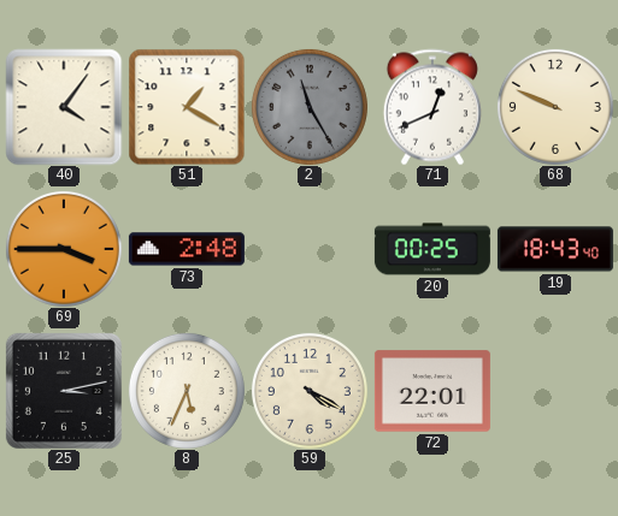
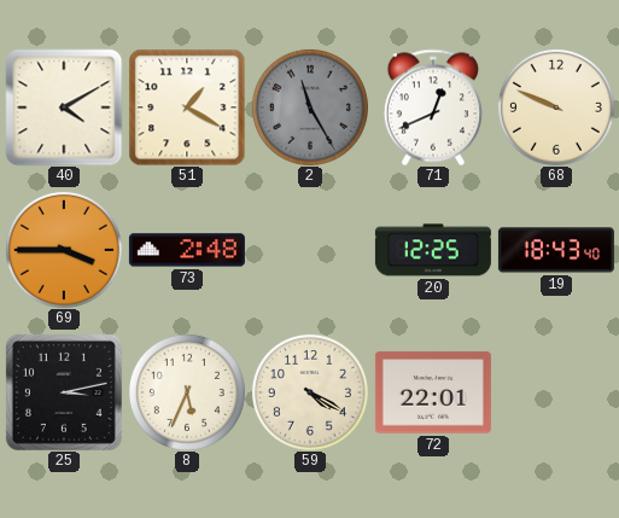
40: 4:06 -> 4:10
20: 00:25 -> 12:25
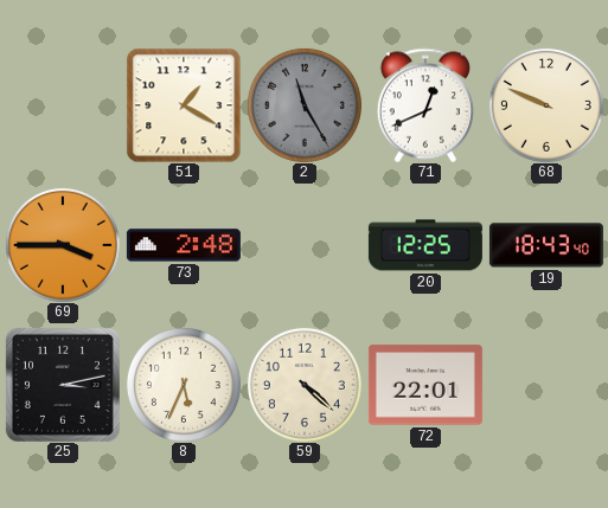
40: 4:10 -> none
59: 4:20 -> 4:22
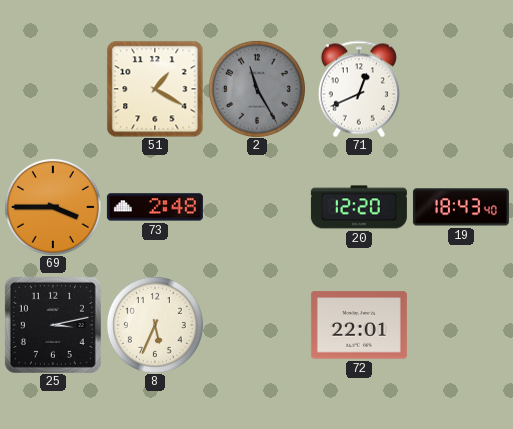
68: 9:49 -> none
20: 12:25 -> 12:20
59: 4:22 -> none
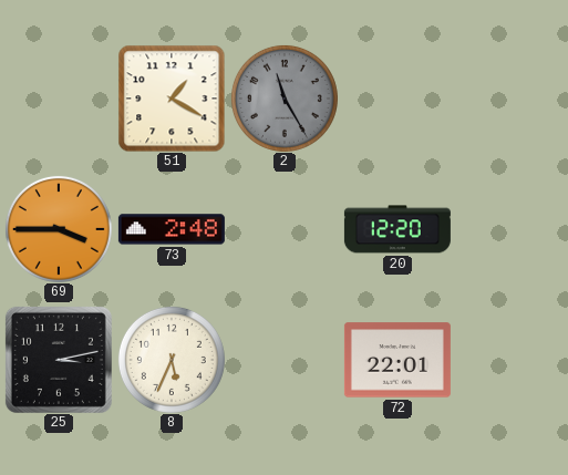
71: 12:41 -> none
19: 18:43 -> none
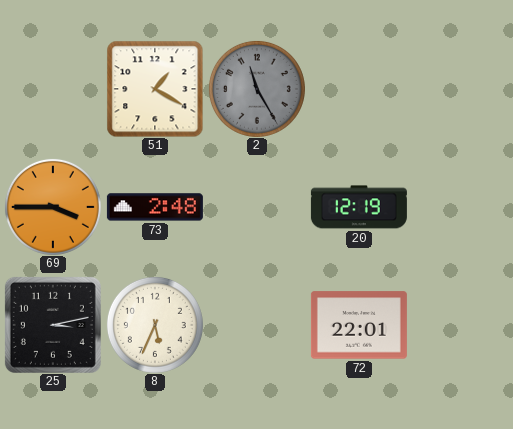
20: 12:20 -> 12:19
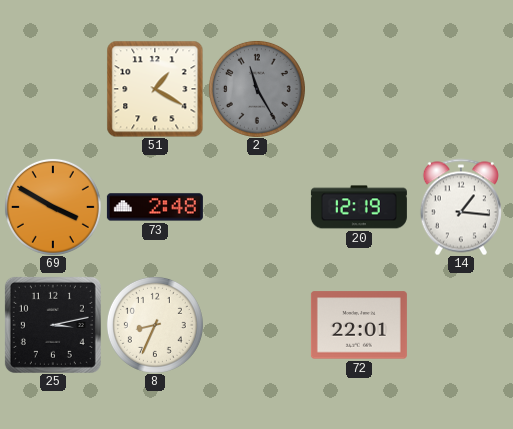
69: 3:45 -> 3:50
14: none -> 1:16
8: 5:34 -> 8:34
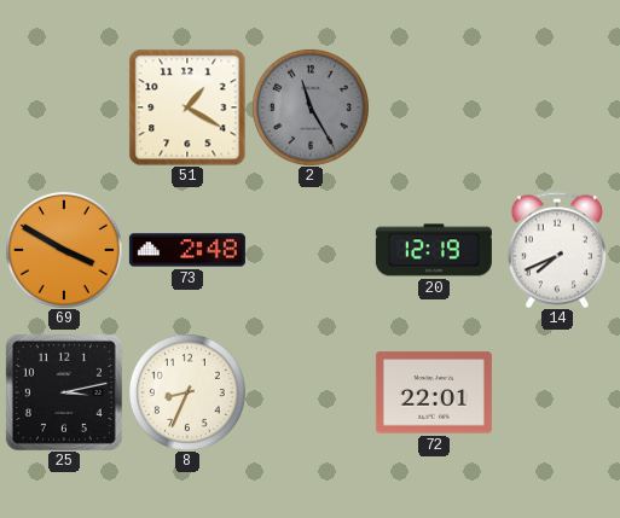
14: 1:16 -> 7:41
